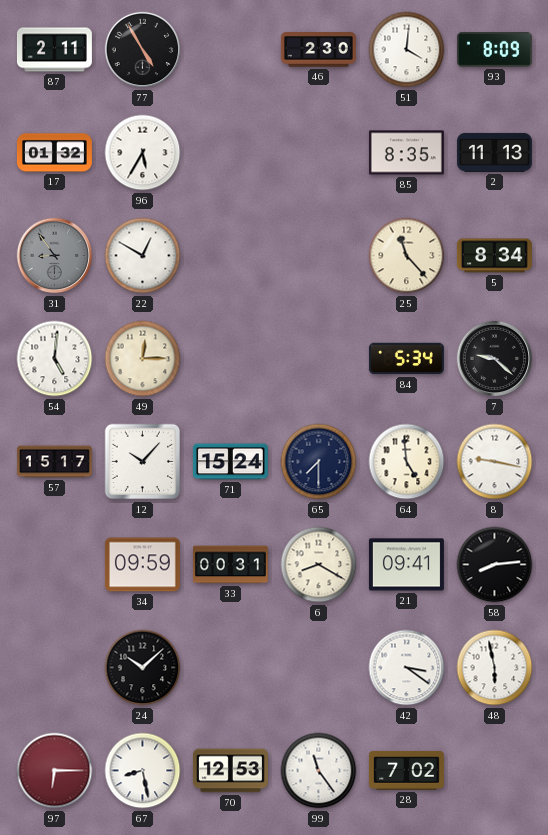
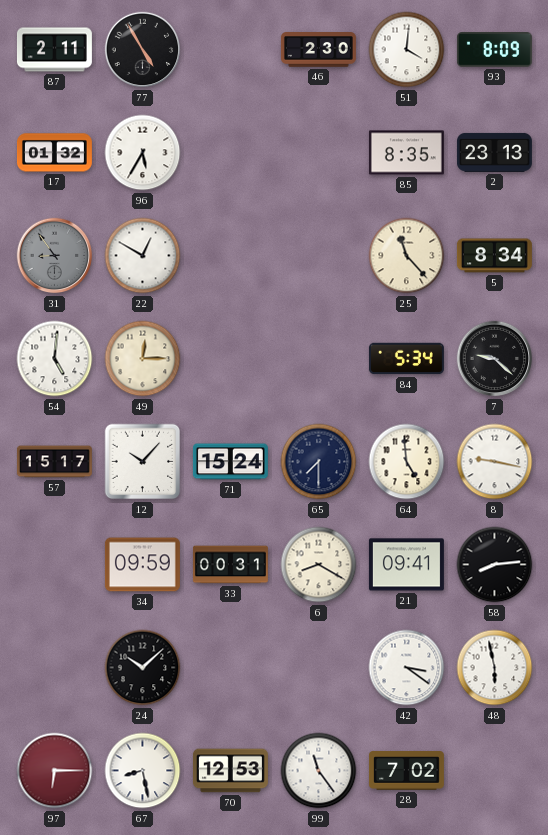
2: 11:13 -> 23:13
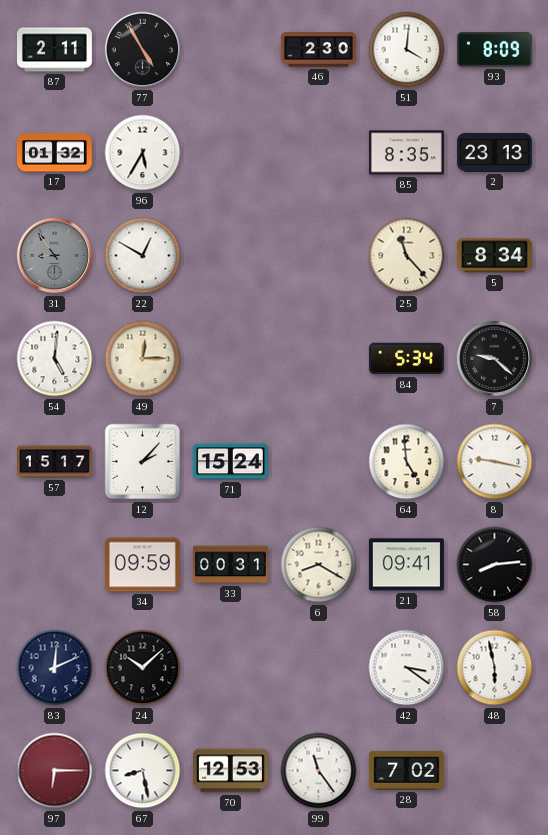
12: 10:07 -> 2:07
65: 7:30 -> none
83: none -> 12:11
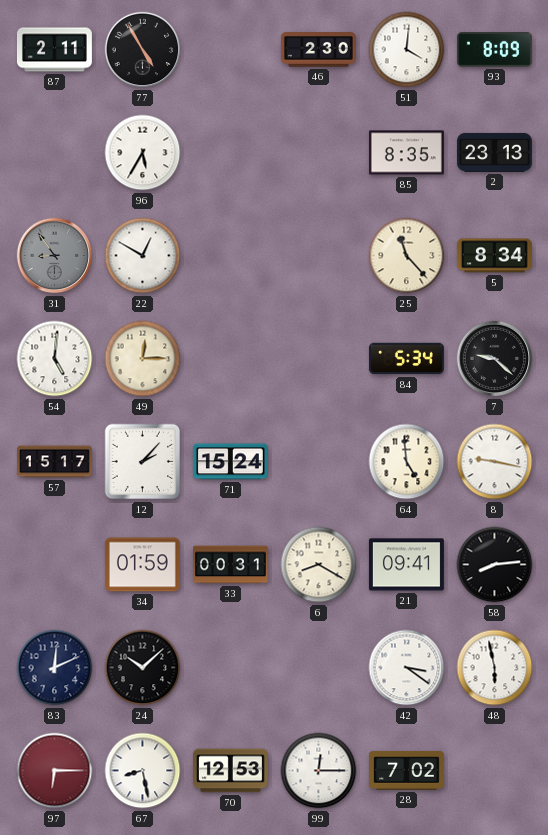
17: 01:32 -> none
34: 09:59 -> 01:59
99: 11:24 -> 12:15
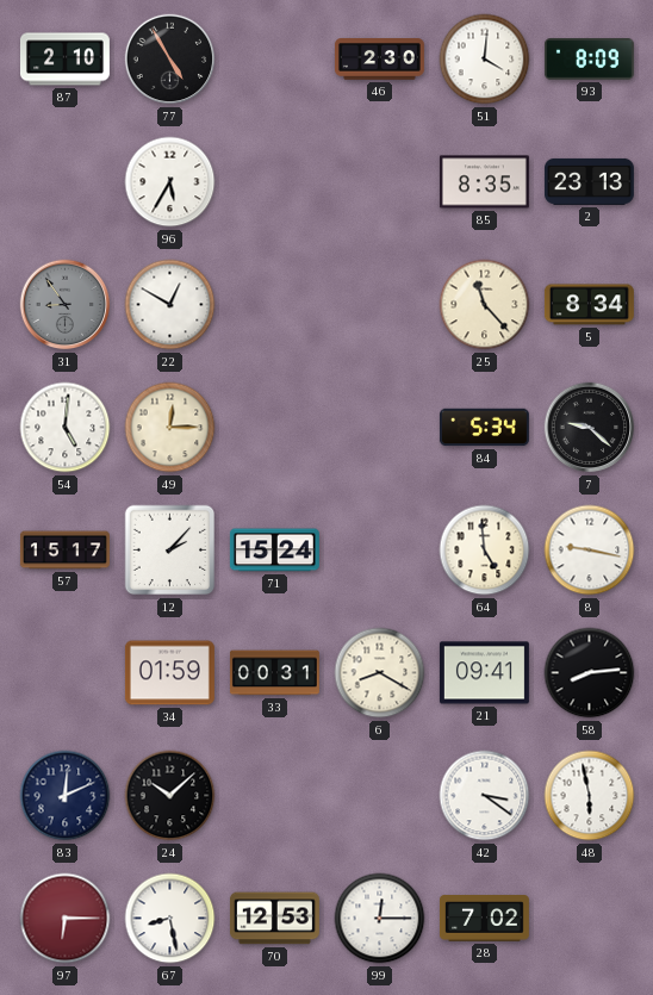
87: 2:11 -> 2:10
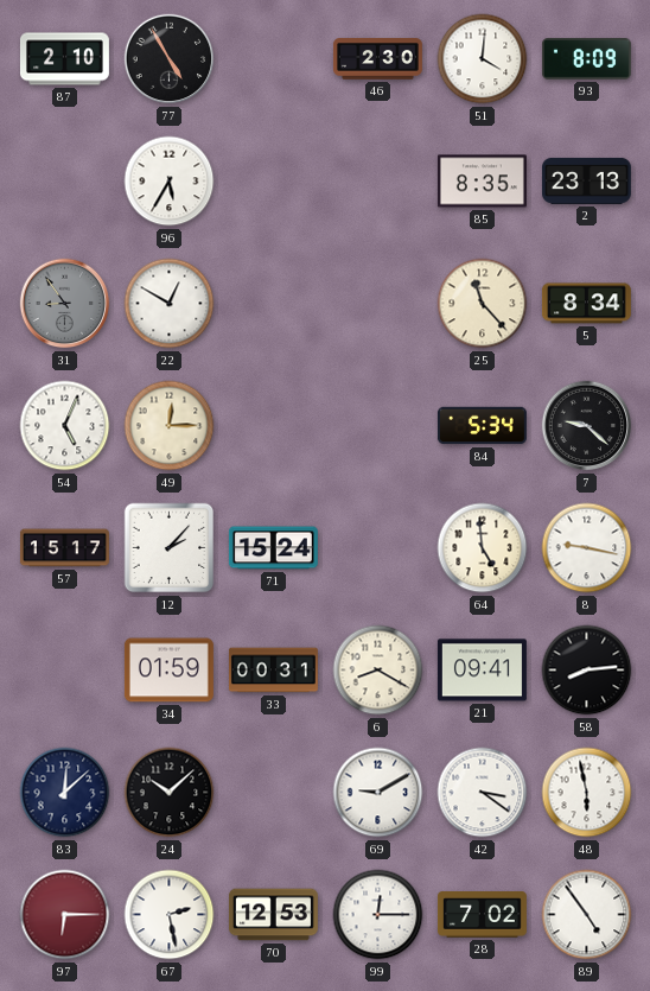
54: 5:01 -> 5:04
83: 12:11 -> 12:08
69: none -> 9:10
67: 8:28 -> 2:28
89: none -> 4:54
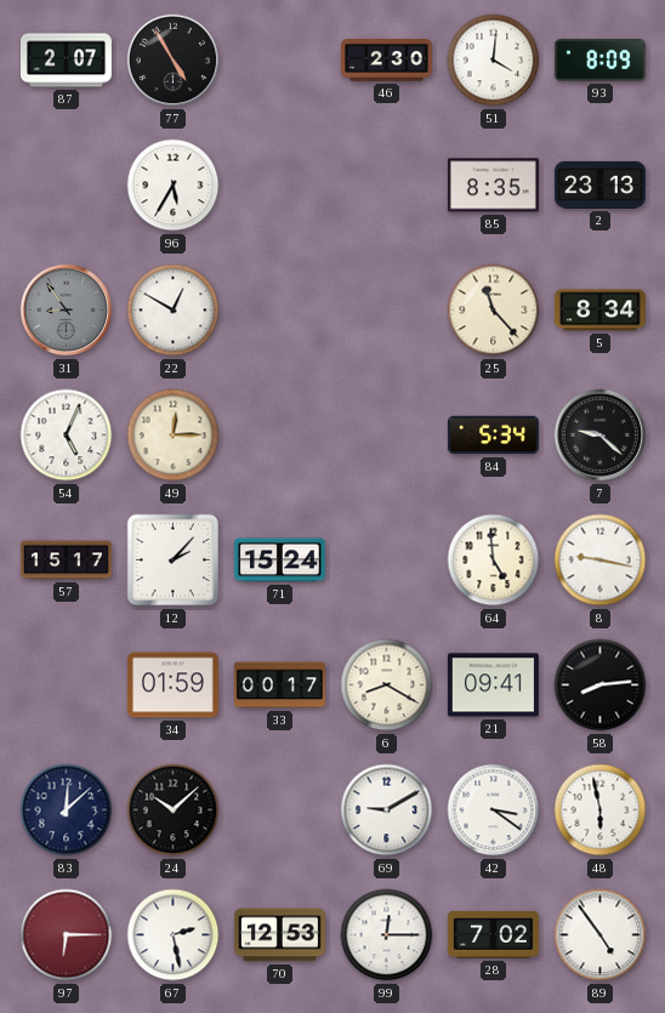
87: 2:10 -> 2:07
33: 00:31 -> 00:17
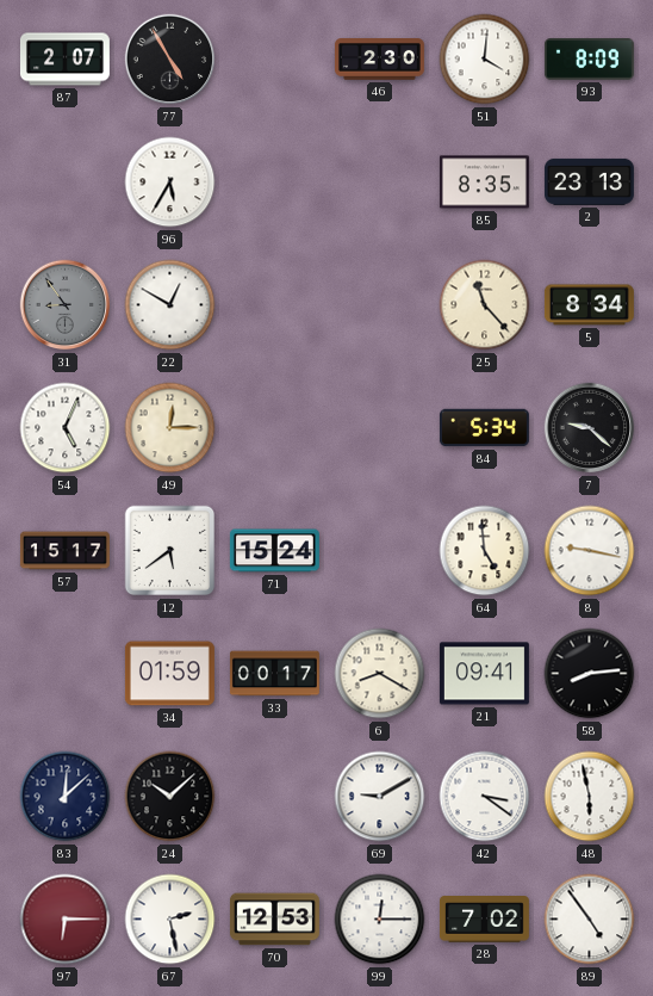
12: 2:07 -> 5:39
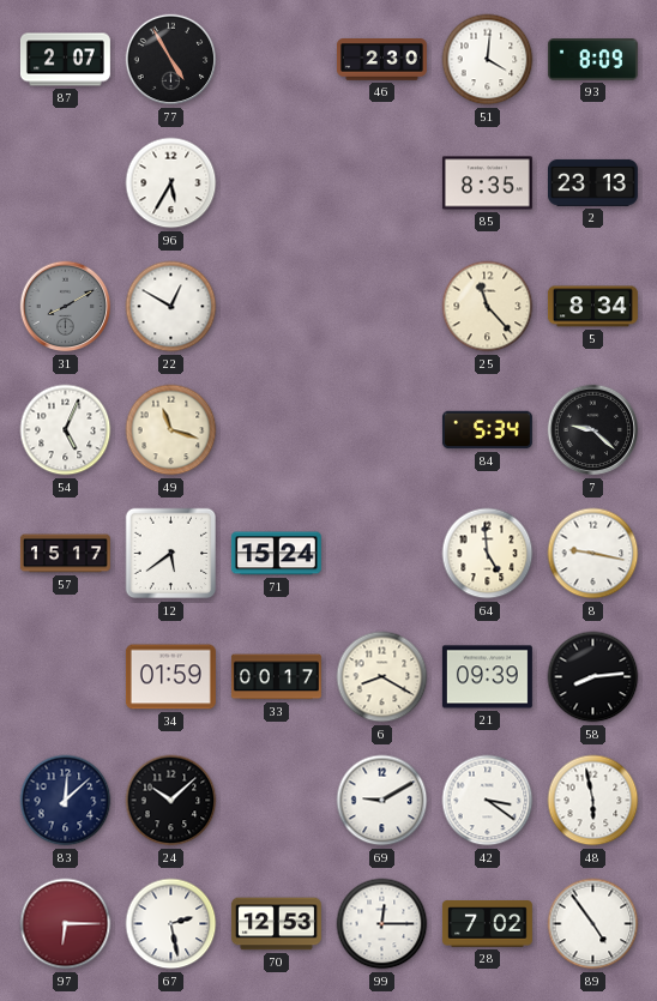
31: 8:54 -> 8:10
49: 12:15 -> 11:18
21: 09:41 -> 09:39
